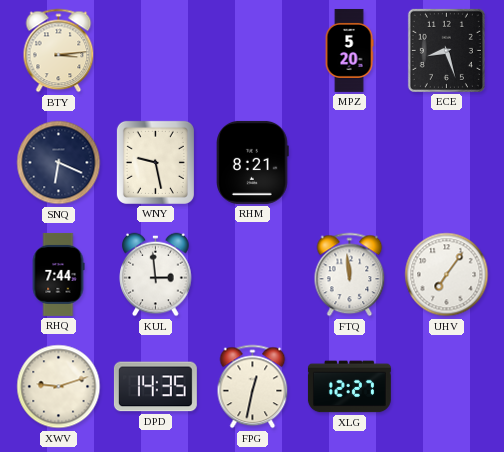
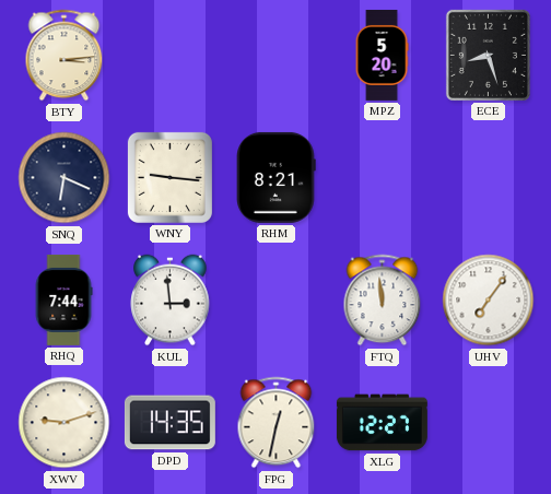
WNY: 9:28 -> 9:16
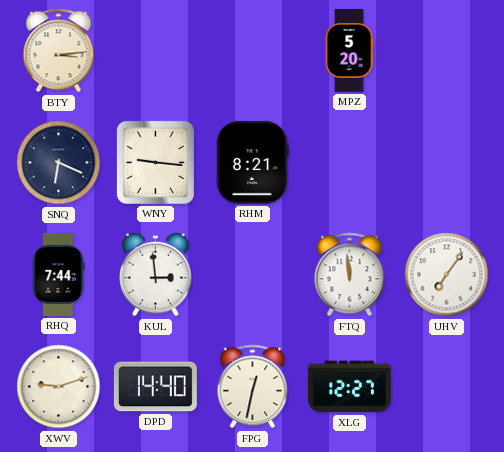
ECE: 8:27 -> none
DPD: 14:35 -> 14:40
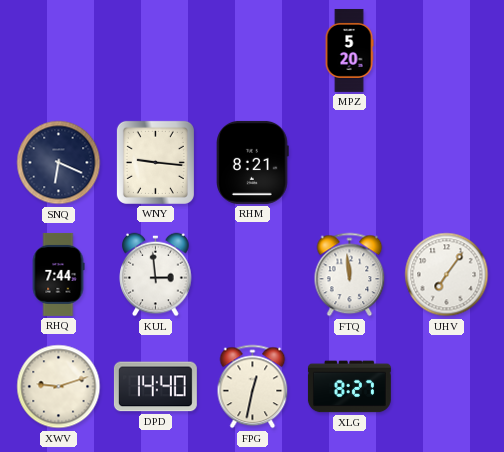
BTY: 3:14 -> none
XLG: 12:27 -> 8:27
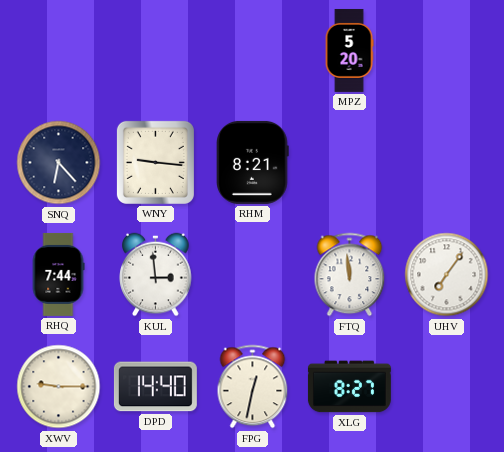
SNQ: 6:19 -> 6:23
XWV: 9:12 -> 9:15
